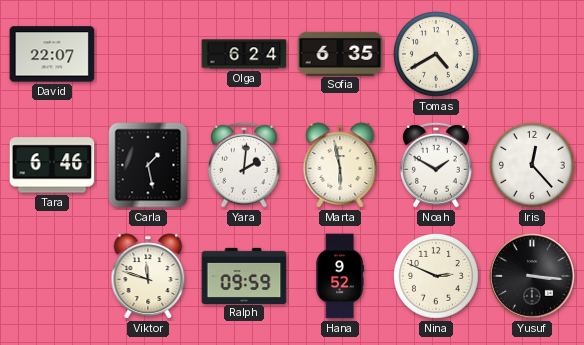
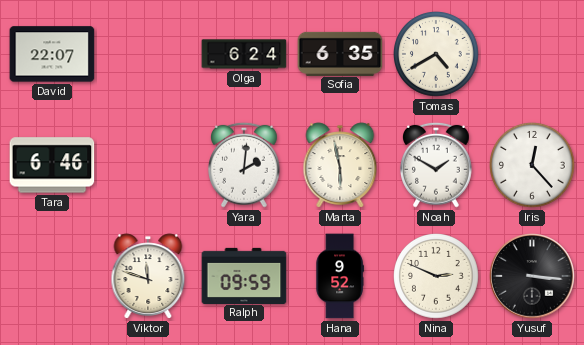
Carla: 1:28 -> none
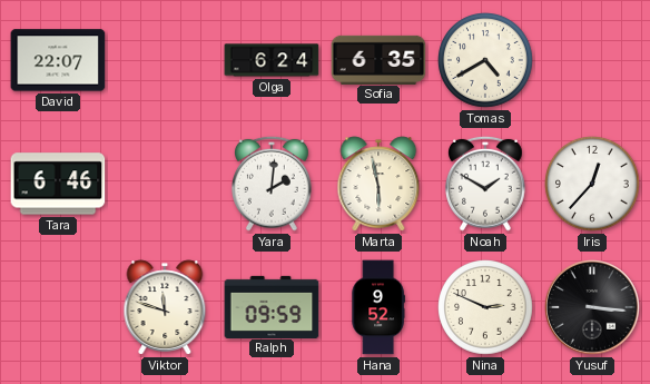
Iris: 12:23 -> 12:37
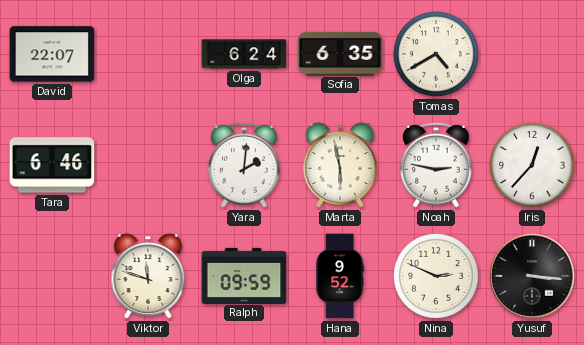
Noah: 1:50 -> 2:47
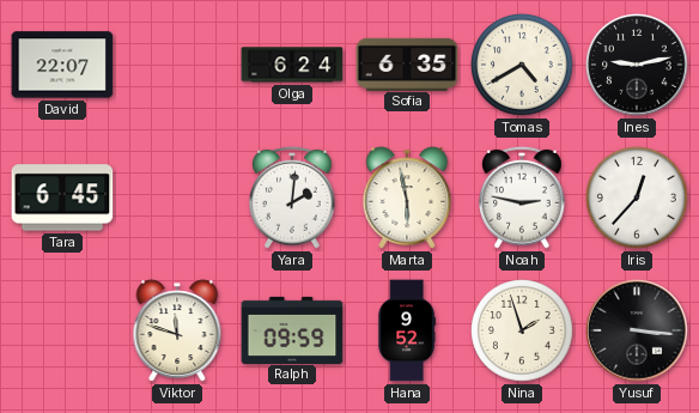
Ines: none -> 9:13
Tara: 6:46 -> 6:45
Nina: 2:49 -> 1:57
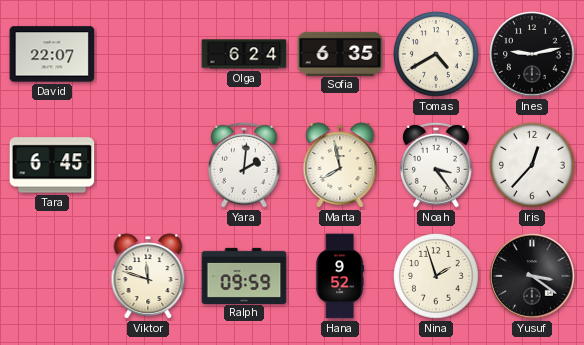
Marta: 5:58 -> 7:58
Noah: 2:47 -> 3:24
Yusuf: 3:16 -> 3:21
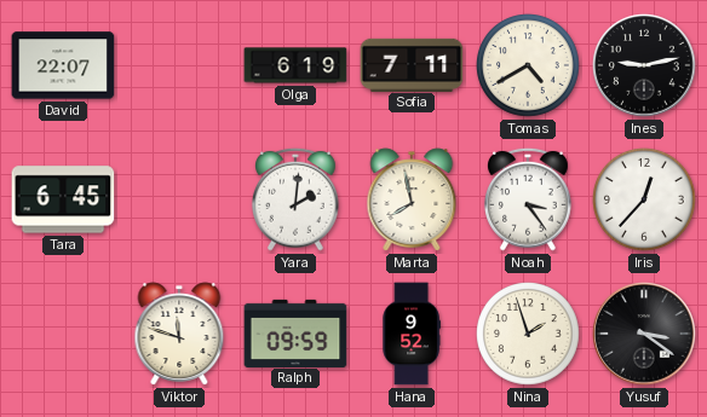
Olga: 6:24 -> 6:19
Sofia: 6:35 -> 7:11
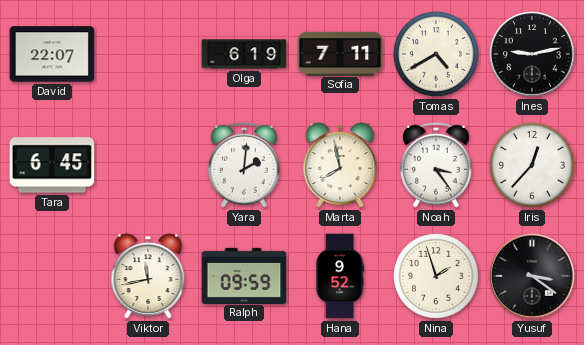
Viktor: 11:48 -> 11:43
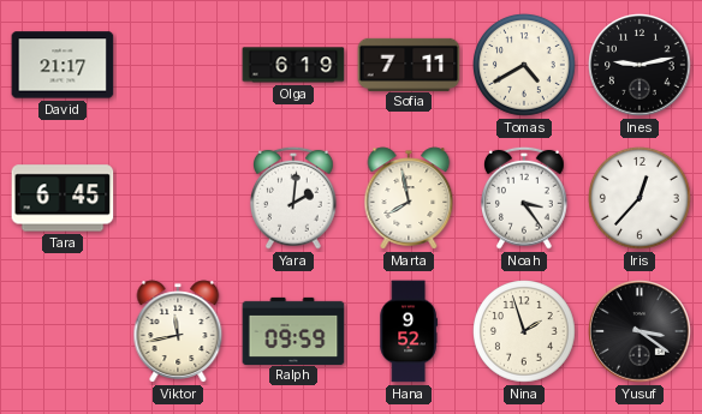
David: 22:07 -> 21:17
